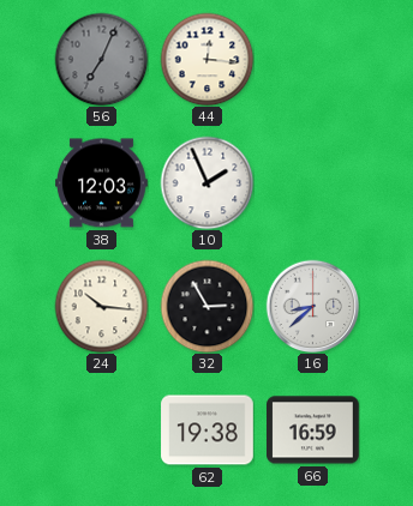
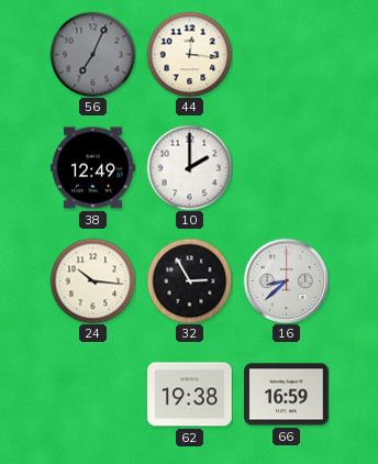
38: 12:03 -> 12:49
10: 1:56 -> 2:00
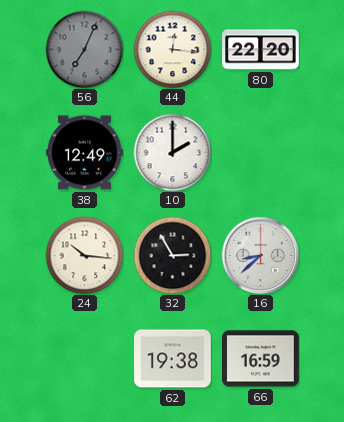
80: none -> 22:20
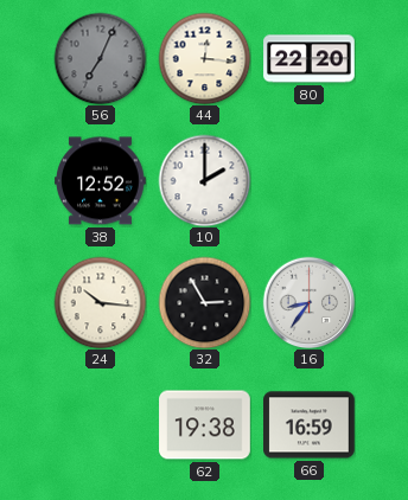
38: 12:49 -> 12:52
16: 8:38 -> 8:36
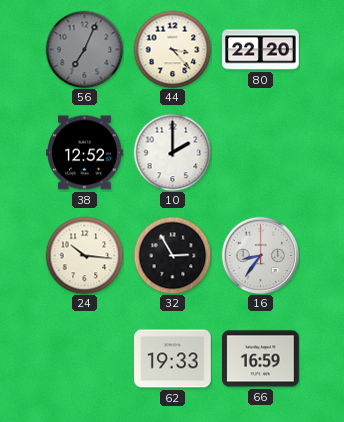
44: 12:16 -> 3:23
62: 19:38 -> 19:33
